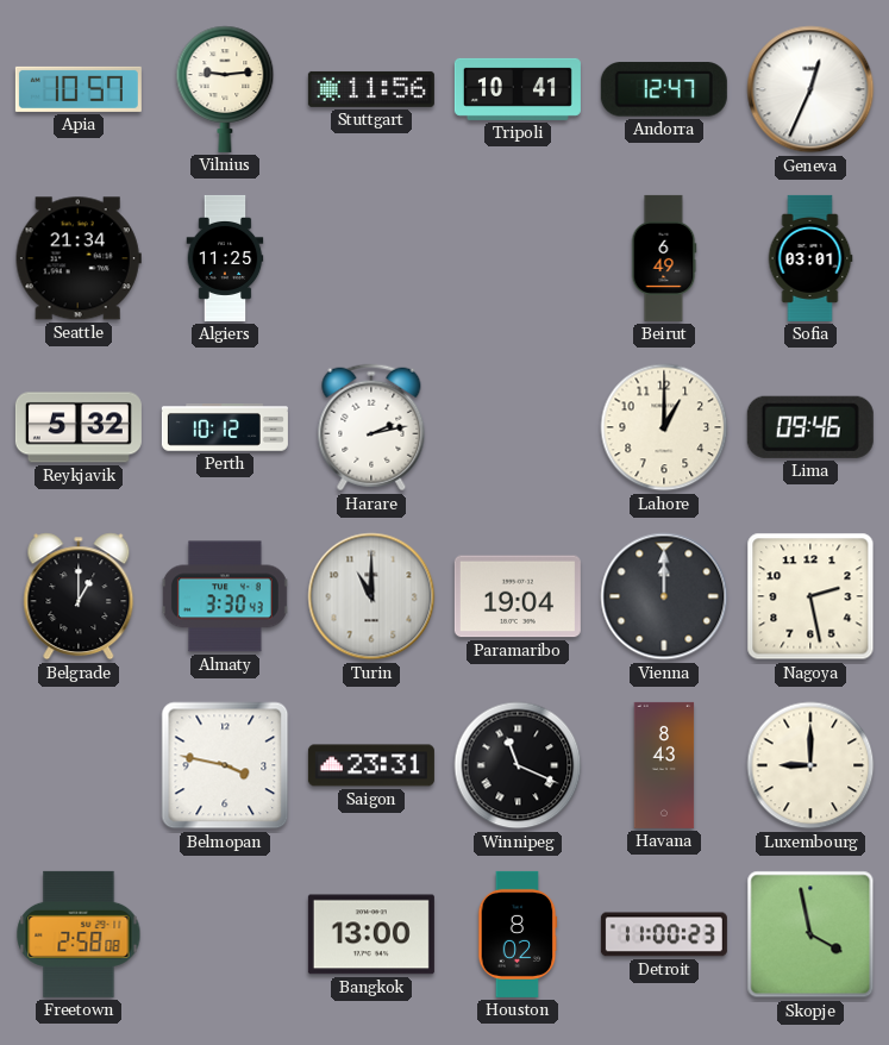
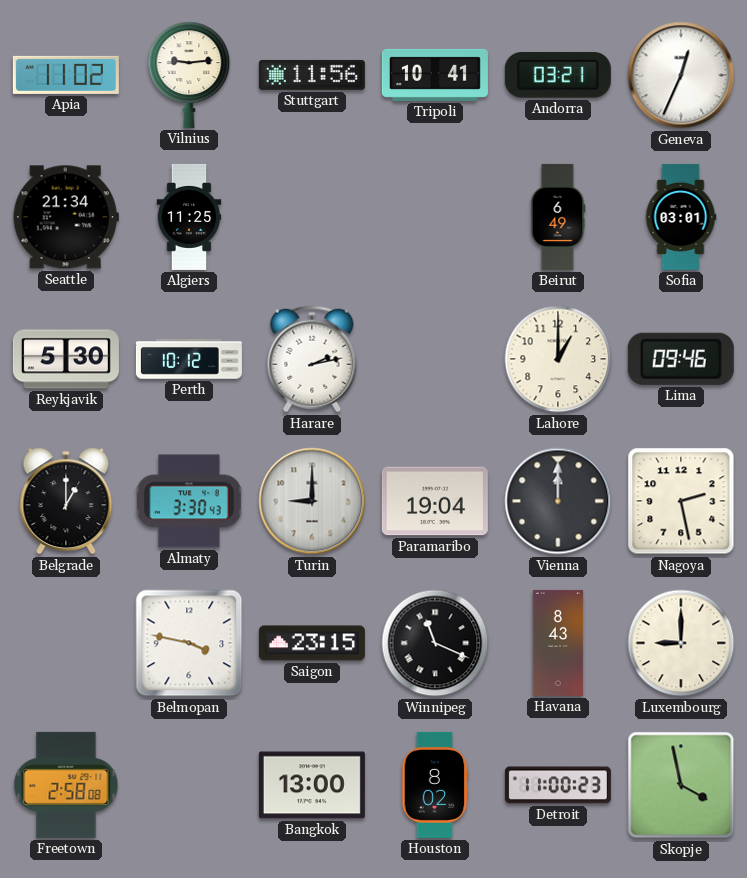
Apia: 10:57 -> 11:02
Andorra: 12:47 -> 03:21
Reykjavik: 5:32 -> 5:30
Turin: 11:00 -> 9:00
Saigon: 23:31 -> 23:15
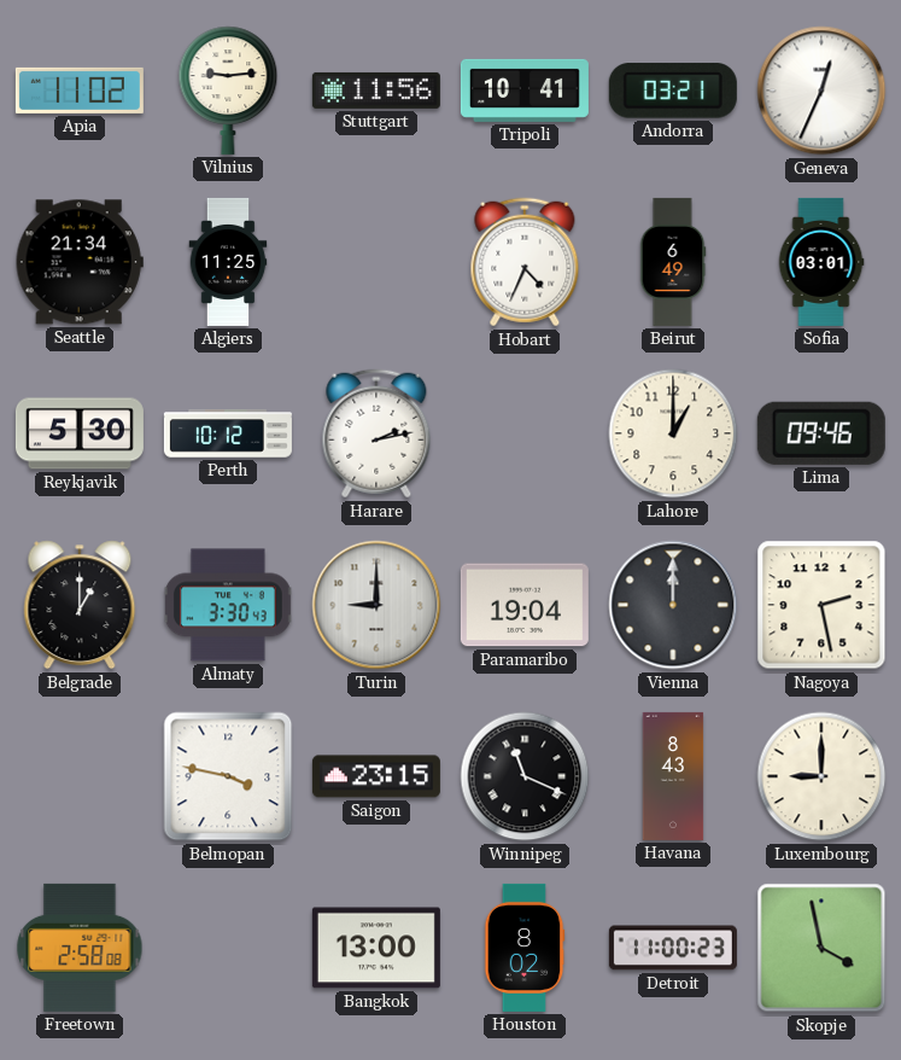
Hobart: none -> 4:34
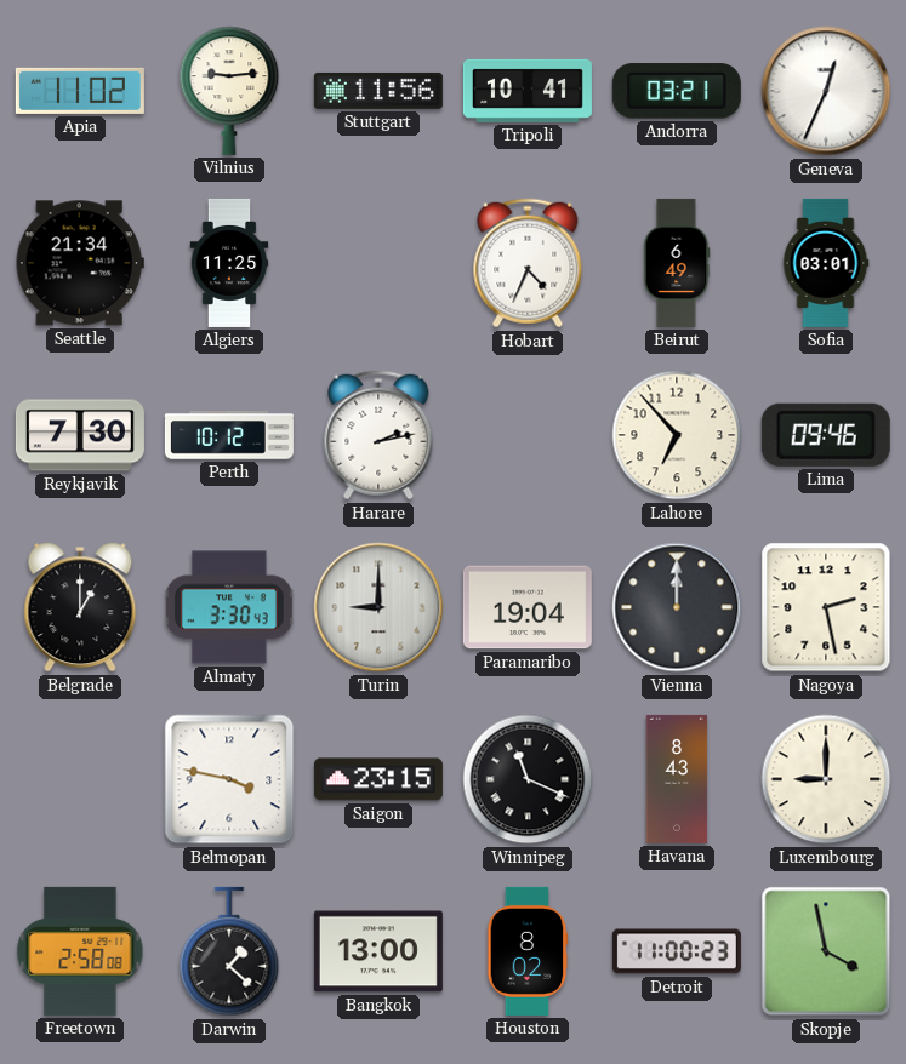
Reykjavik: 5:30 -> 7:30
Lahore: 1:00 -> 6:53
Darwin: none -> 1:22
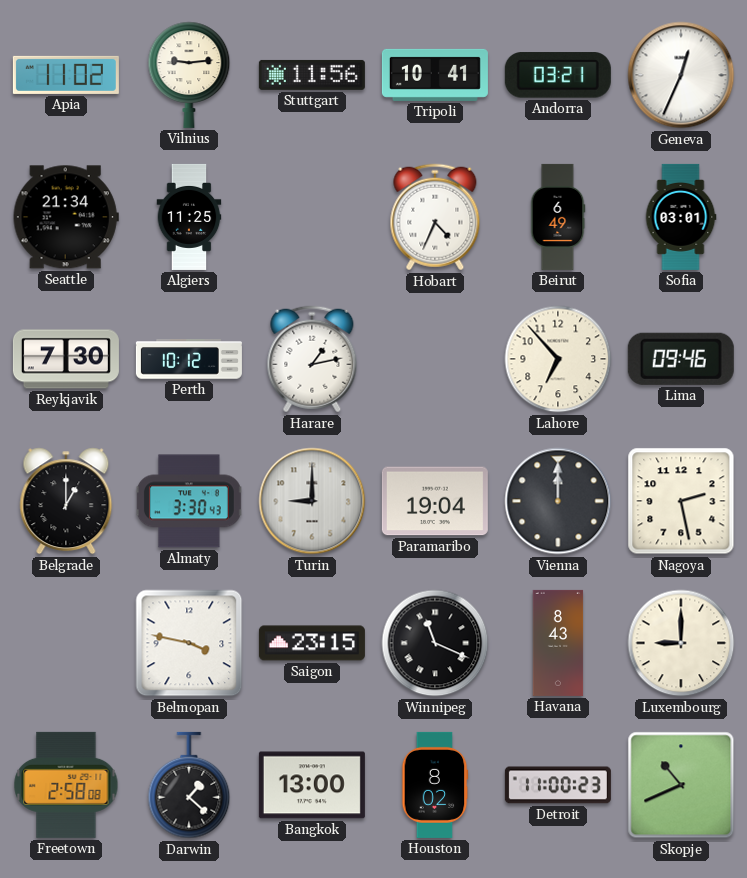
Harare: 2:13 -> 1:13
Skopje: 3:58 -> 10:41
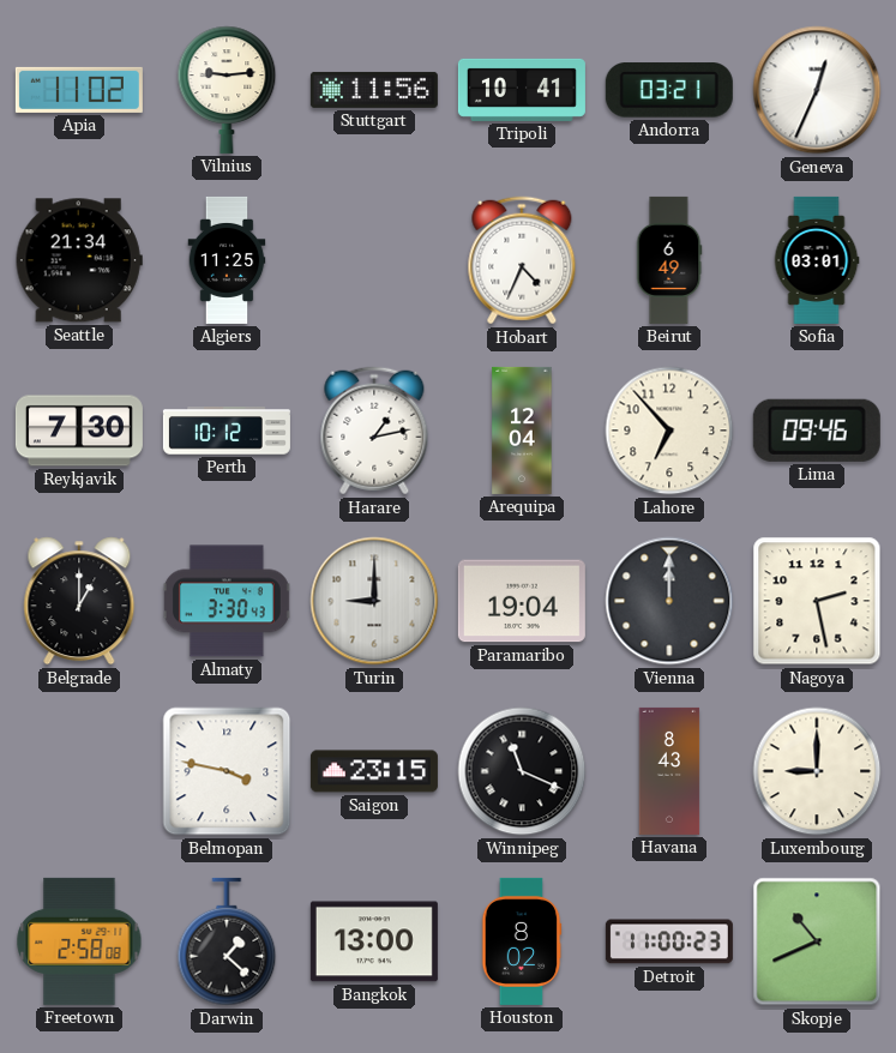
Arequipa: none -> 12:04
